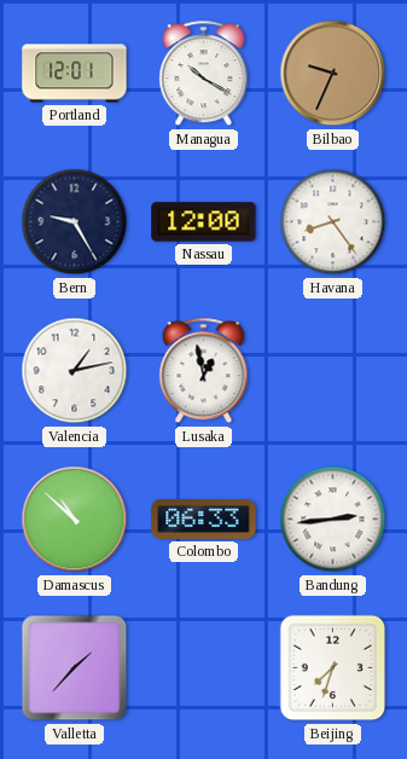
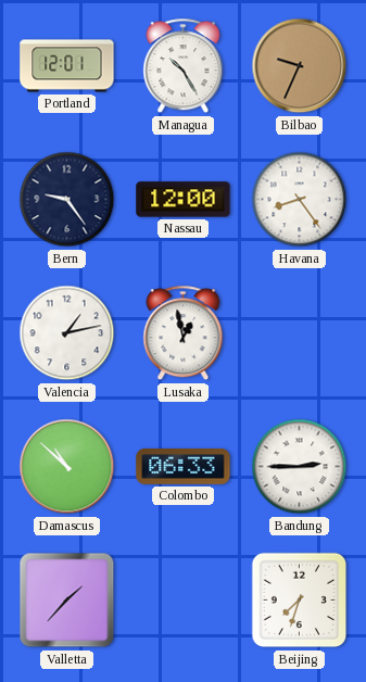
Managua: 10:20 -> 10:25
Bern: 9:25 -> 9:24
Bandung: 2:44 -> 2:45
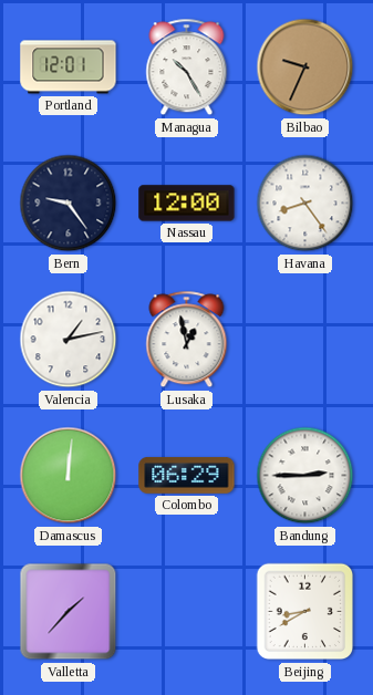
Damascus: 10:52 -> 12:01
Colombo: 06:33 -> 06:29
Beijing: 7:33 -> 8:40
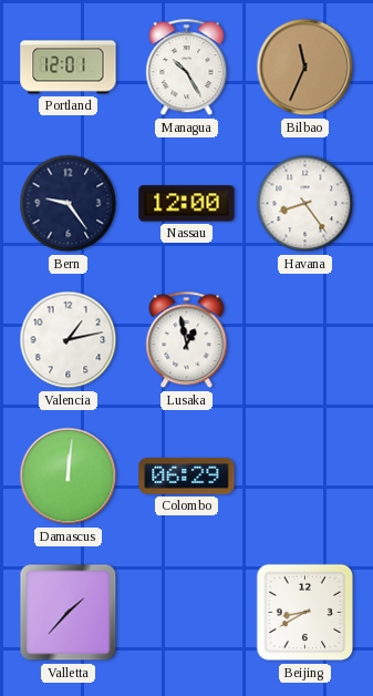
Bilbao: 9:34 -> 11:34
Bandung: 2:45 -> none
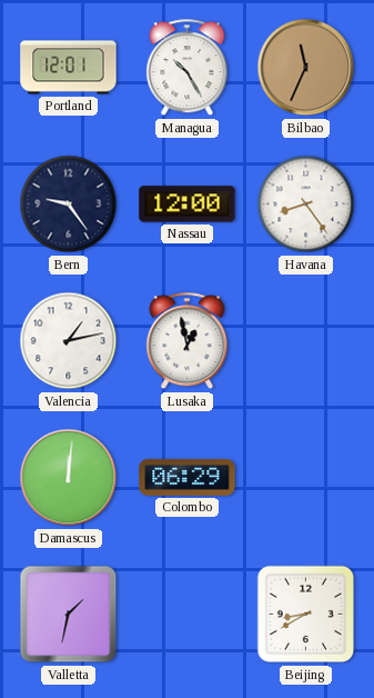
Valletta: 1:37 -> 1:32
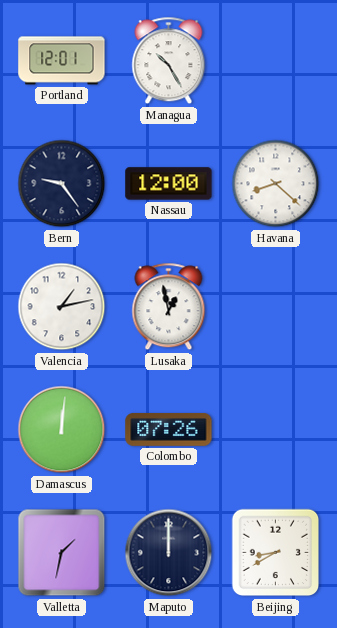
Bilbao: 11:34 -> none
Havana: 8:24 -> 8:22
Colombo: 06:29 -> 07:26
Maputo: none -> 12:00
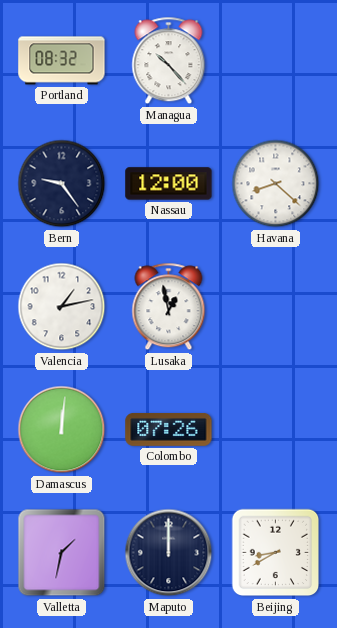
Portland: 12:01 -> 08:32
Managua: 10:25 -> 10:23
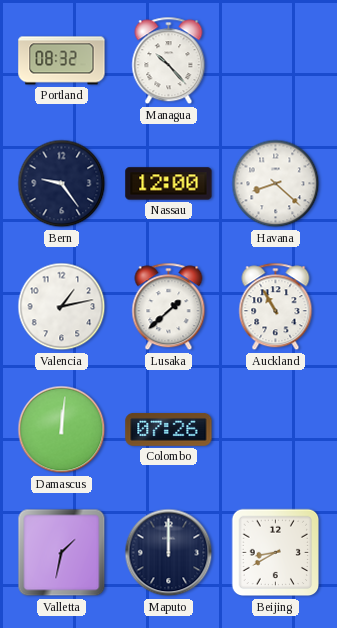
Lusaka: 12:58 -> 1:38
Auckland: none -> 10:55
